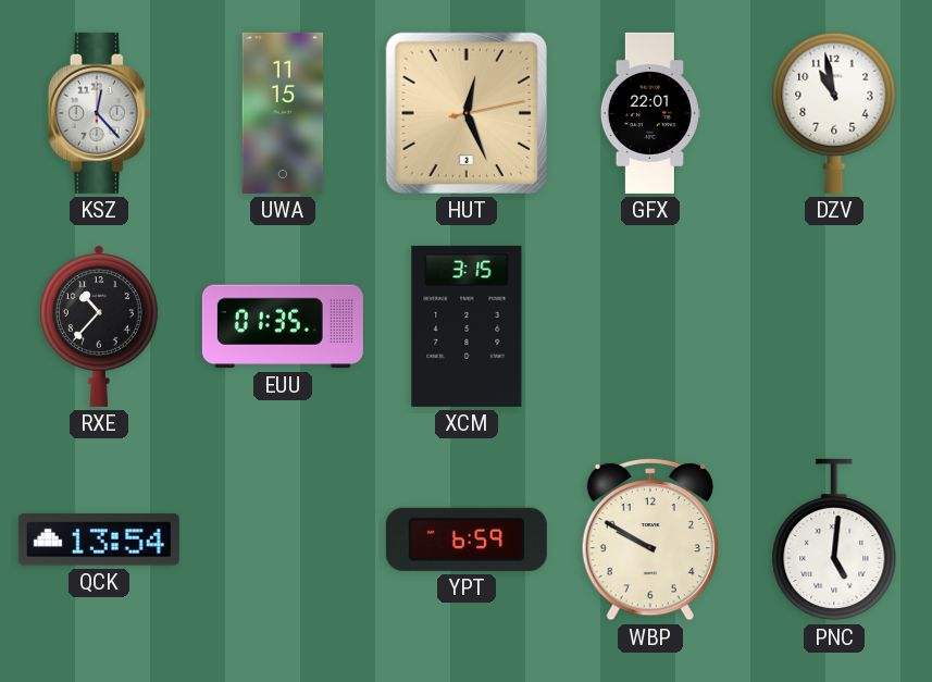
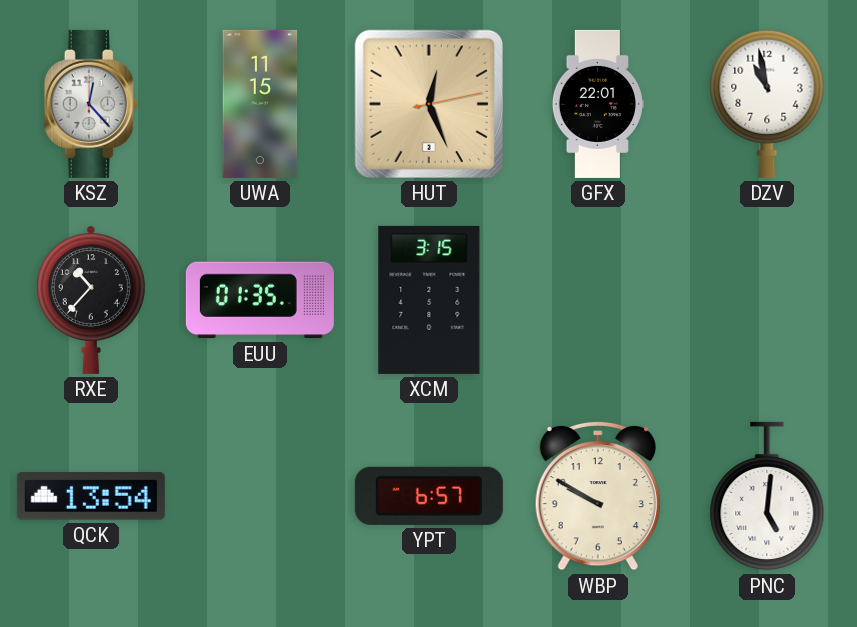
YPT: 6:59 -> 6:57
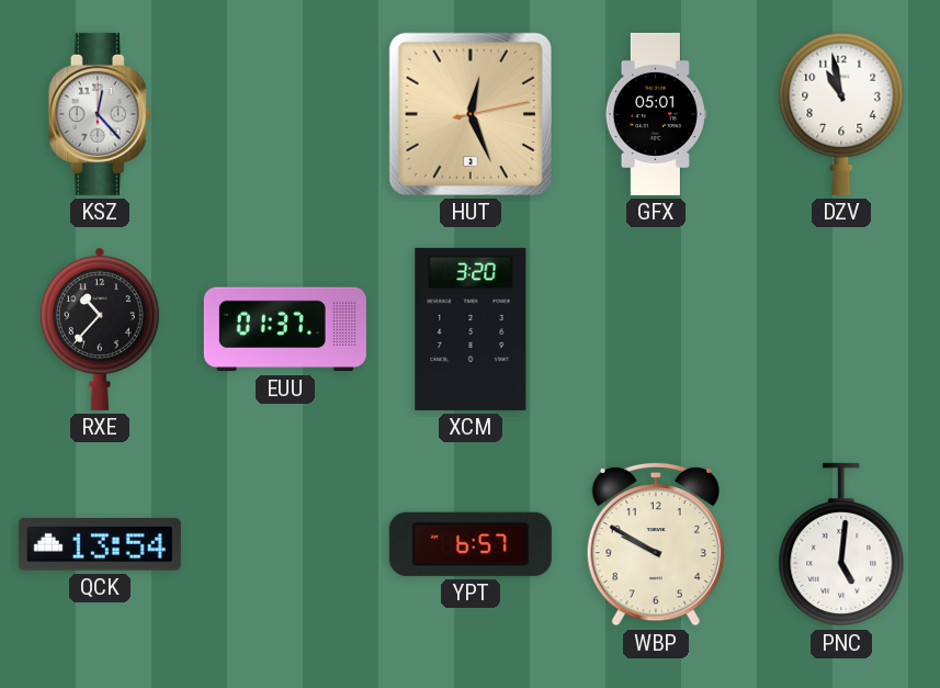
UWA: 11:15 -> none
GFX: 22:01 -> 05:01
EUU: 01:35 -> 01:37
XCM: 3:15 -> 3:20
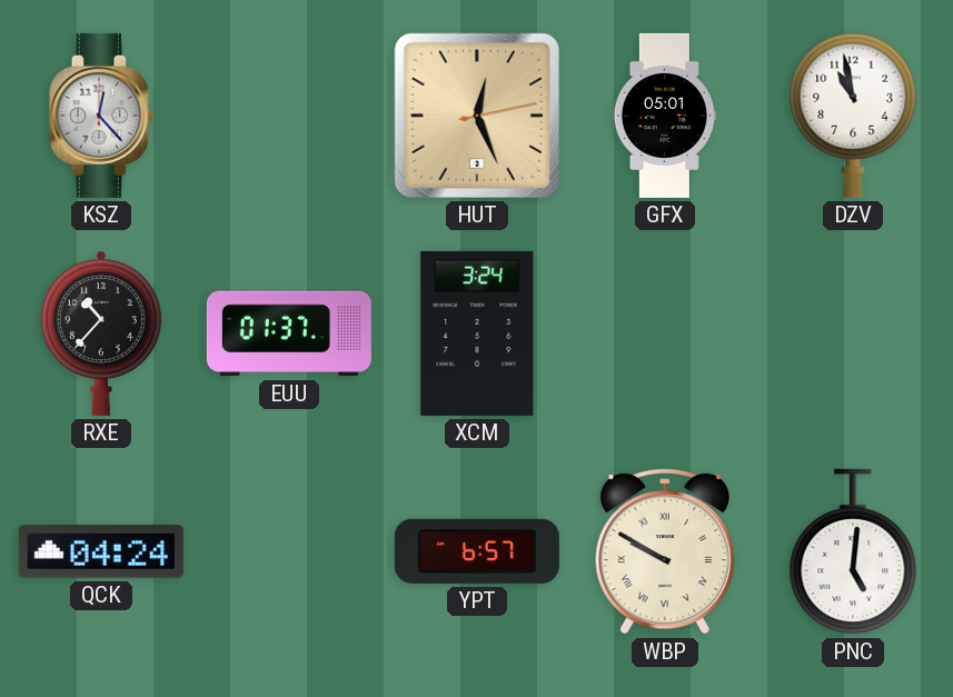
XCM: 3:20 -> 3:24
QCK: 13:54 -> 04:24
WBP numerals: Arabic -> Roman
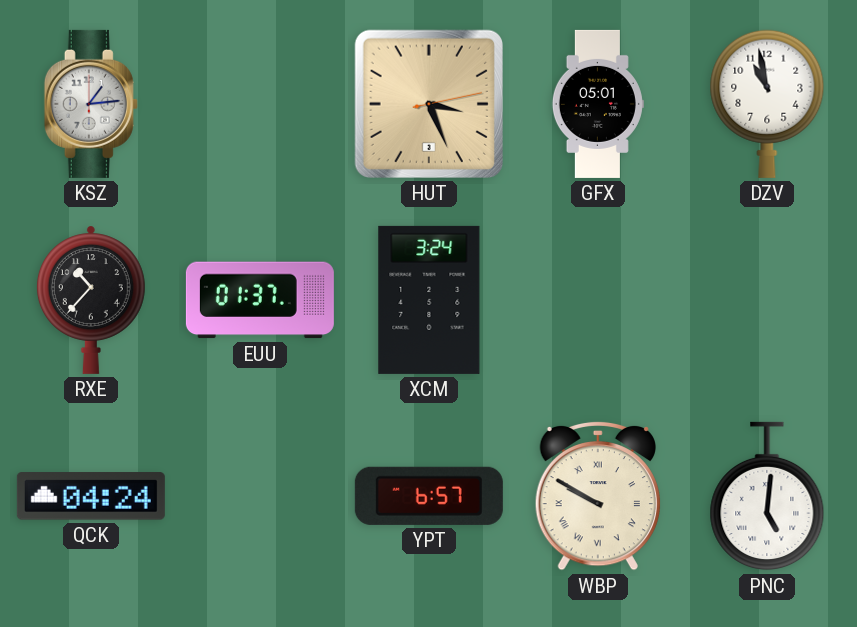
KSZ: 12:23 -> 1:14
HUT: 12:26 -> 3:26
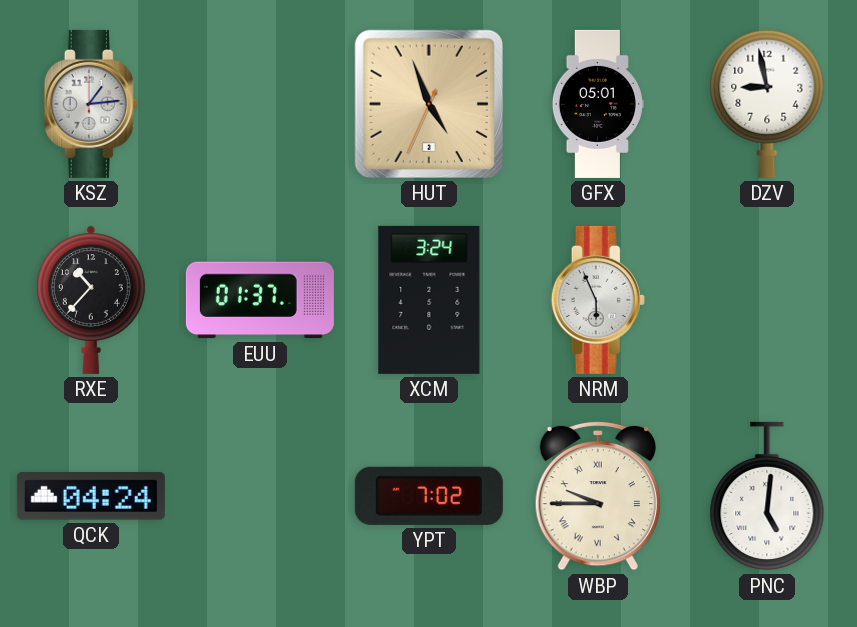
HUT: 3:26 -> 4:56
DZV: 10:58 -> 8:58
NRM: none -> 5:56
YPT: 6:57 -> 7:02
WBP: 9:50 -> 9:45
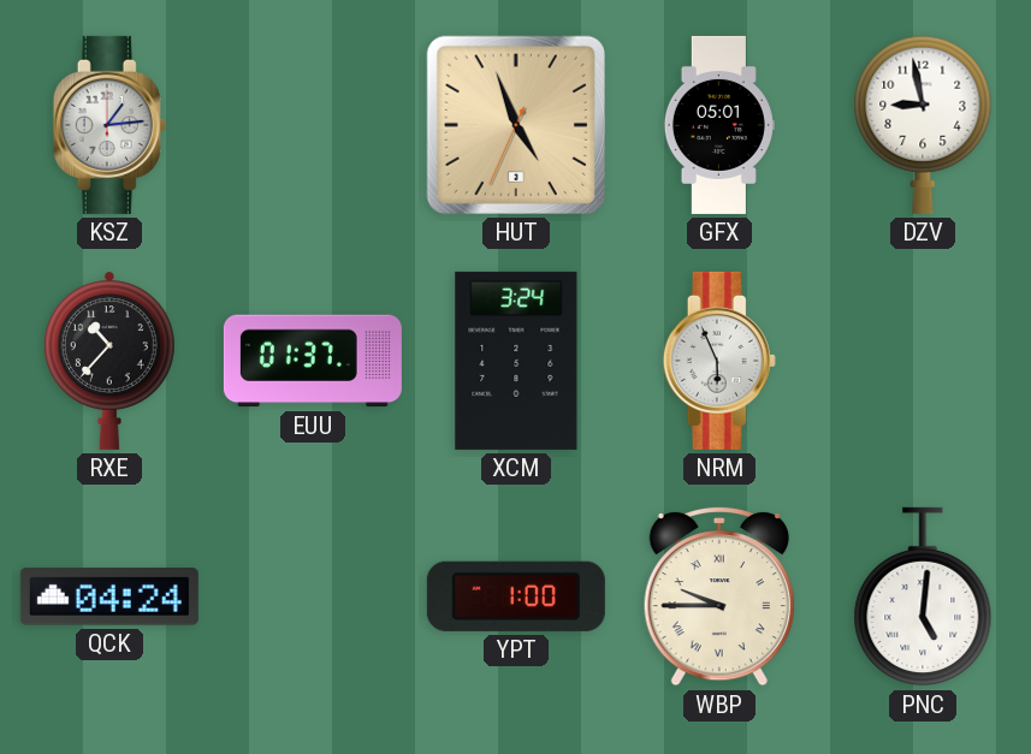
YPT: 7:02 -> 1:00
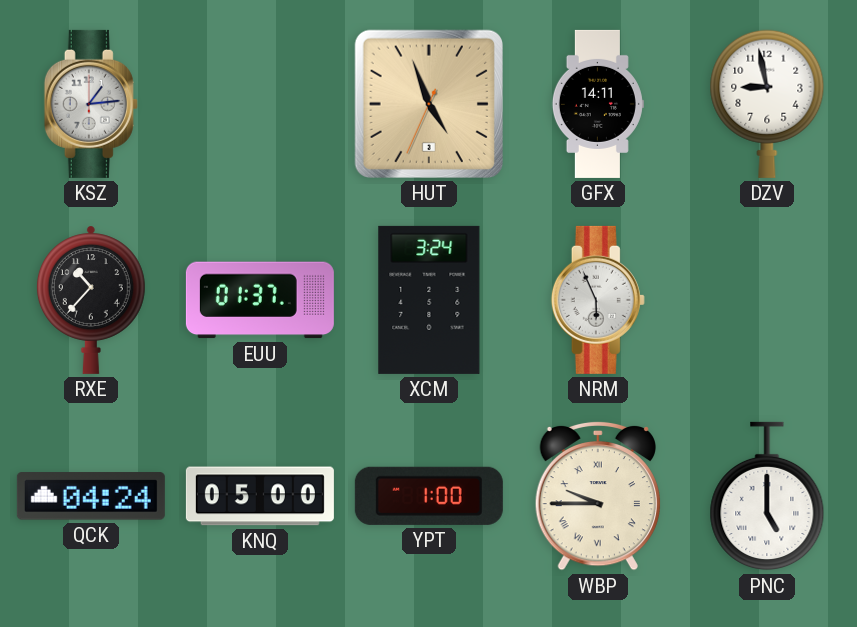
GFX: 05:01 -> 14:11
KNQ: none -> 05:00
PNC: 5:01 -> 5:00
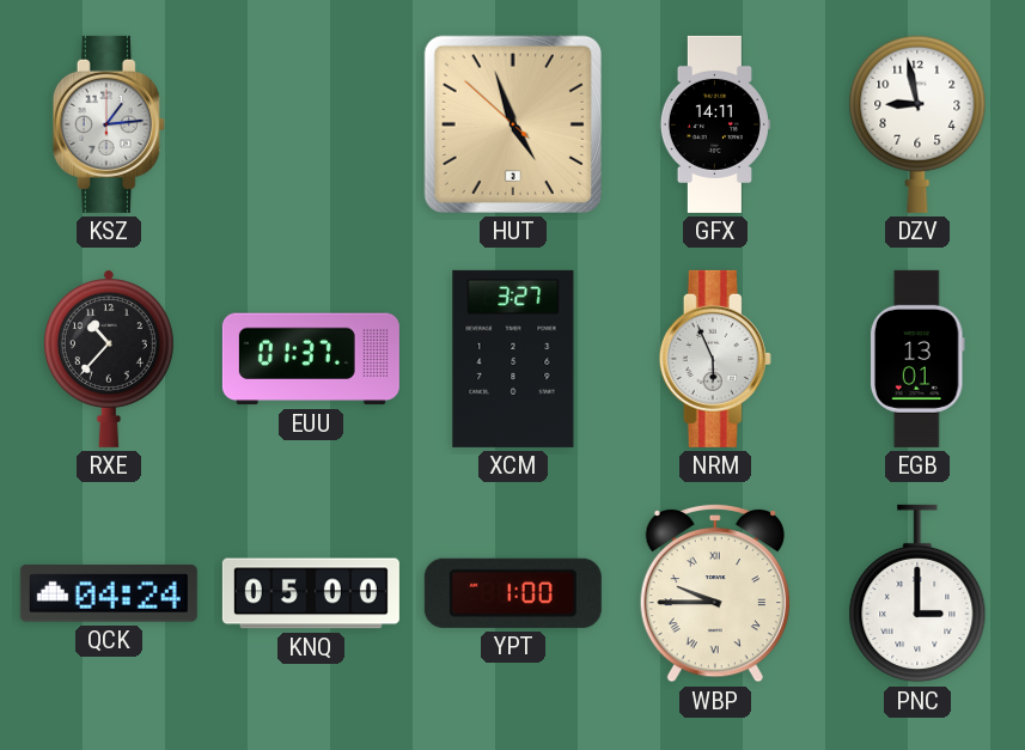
HUT: 4:56:34 -> 4:56:52
XCM: 3:24 -> 3:27
EGB: none -> 13:01
PNC: 5:00 -> 3:00
